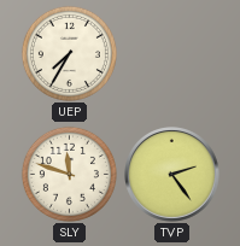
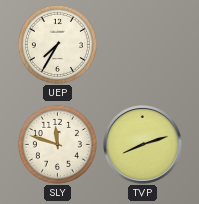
TVP: 2:24 -> 8:12
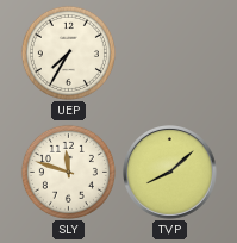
TVP: 8:12 -> 8:08
